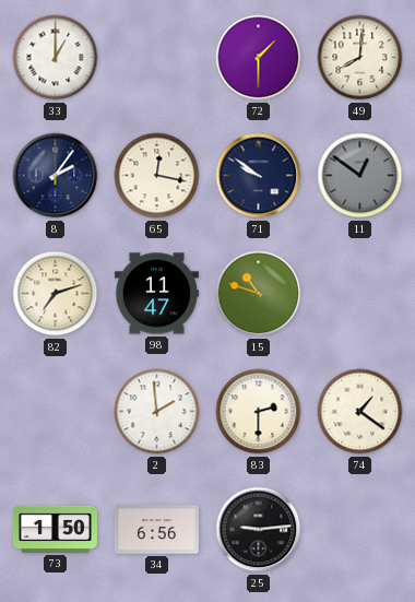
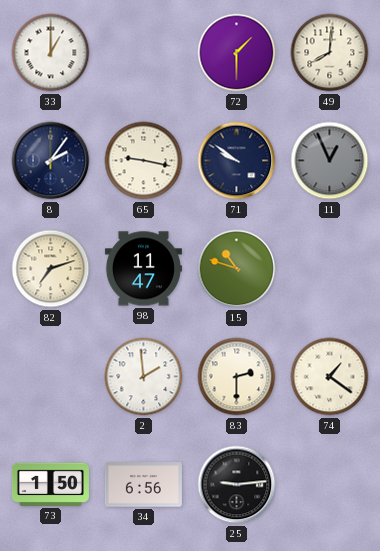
65: 12:17 -> 9:17
11: 12:51 -> 12:56
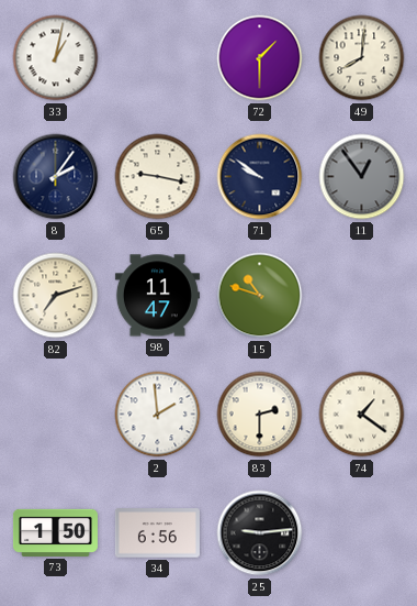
33: 1:00 -> 1:02
11: 12:56 -> 12:54
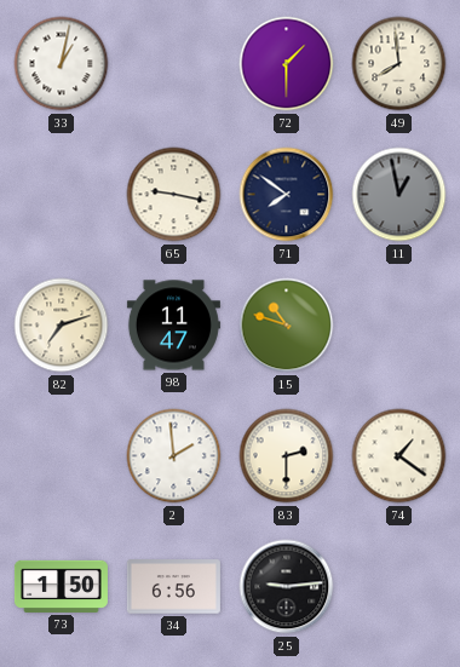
49: 8:01 -> 7:59
8: 2:06 -> none
71: 9:51 -> 7:51
11: 12:54 -> 12:58
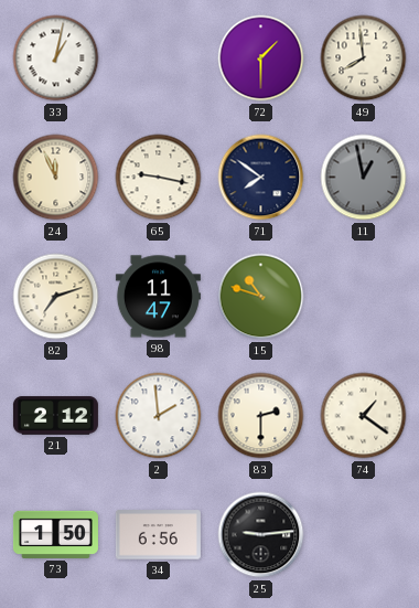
24: none -> 11:56
21: none -> 2:12
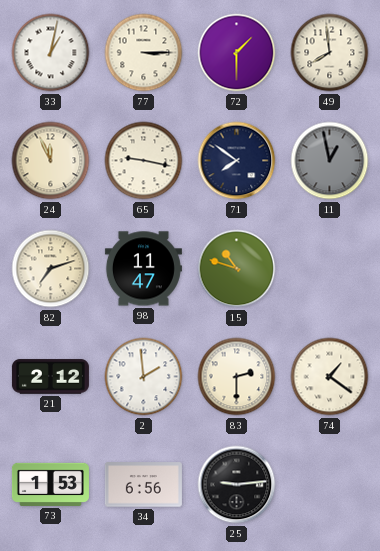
77: none -> 3:15
73: 1:50 -> 1:53
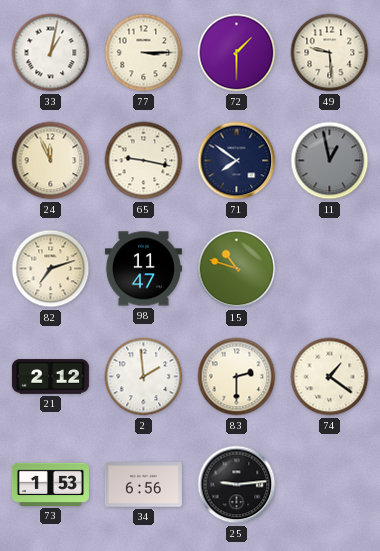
49: 7:59 -> 9:29
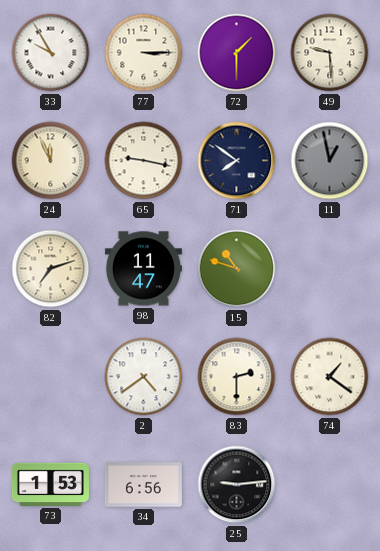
33: 1:02 -> 9:55
21: 2:12 -> none
2: 1:59 -> 4:39
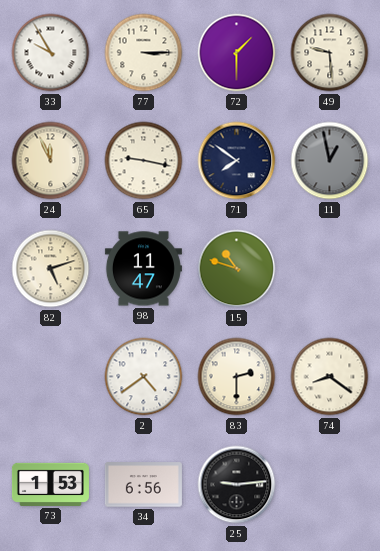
82: 7:12 -> 5:12
74: 1:21 -> 8:21
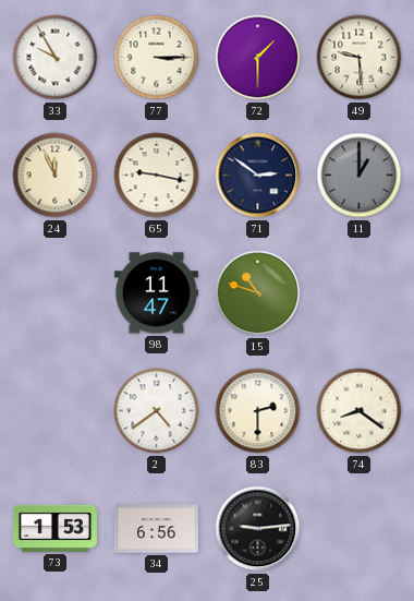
71: 7:51 -> 2:51
11: 12:58 -> 1:00
82: 5:12 -> none
